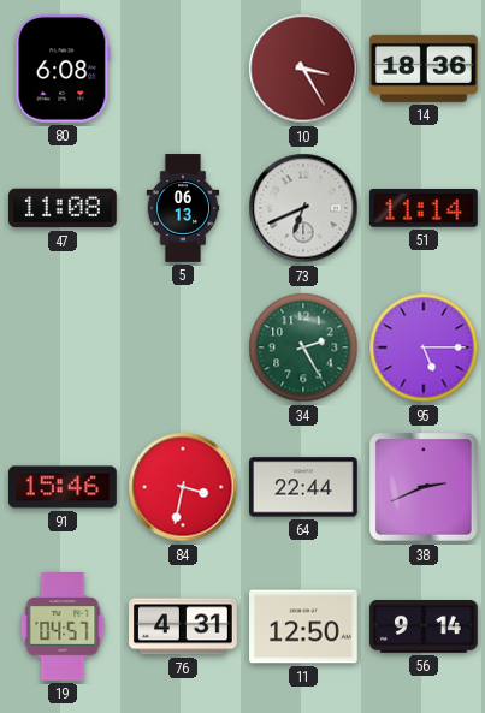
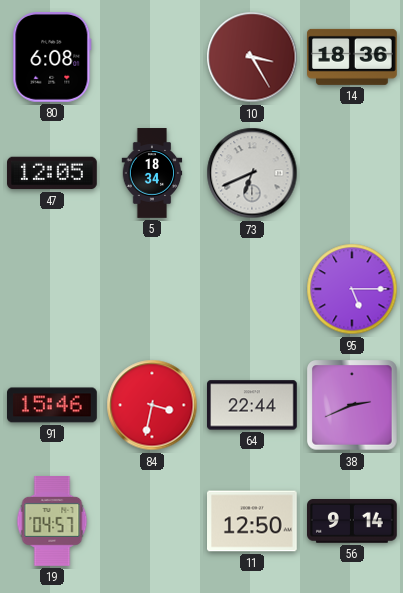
47: 11:08 -> 12:05
5: 06:13 -> 18:34
51: 11:14 -> none
34: 2:25 -> none
76: 4:31 -> none
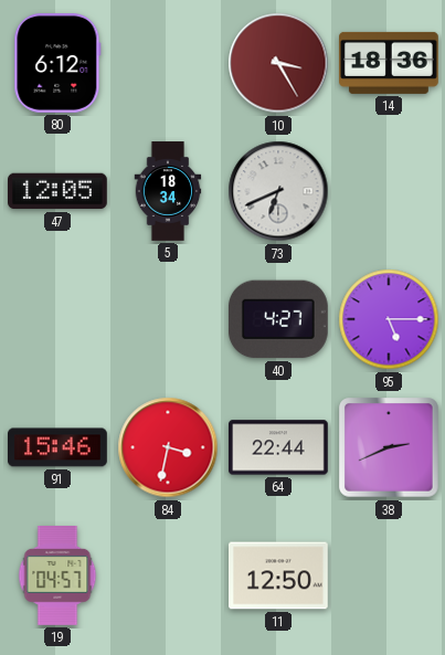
80: 6:08 -> 6:12
40: none -> 4:27
56: 9:14 -> none
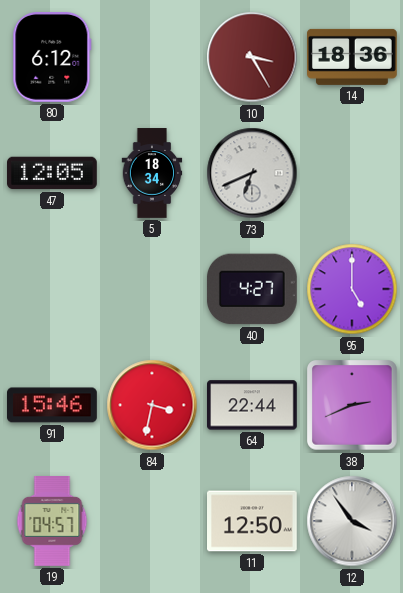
95: 5:15 -> 5:00
12: none -> 3:54
